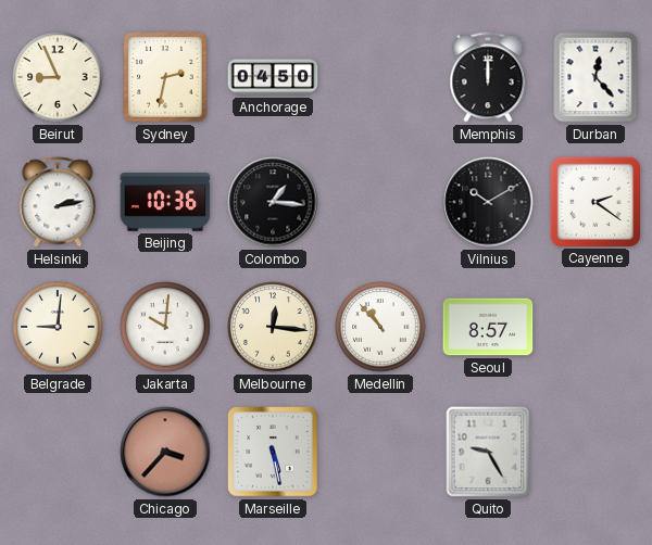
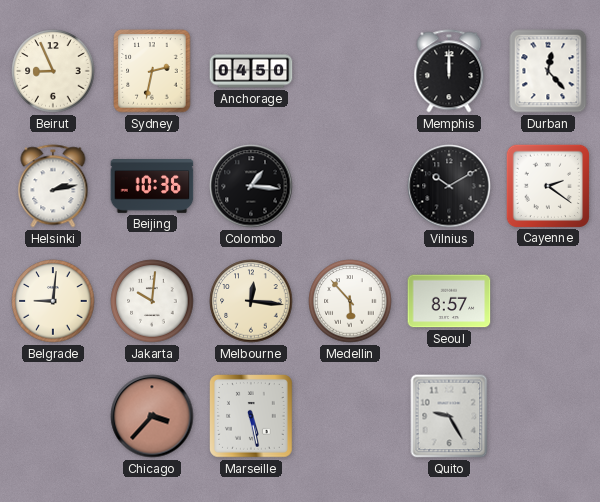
Medellin: 10:53 -> 5:53
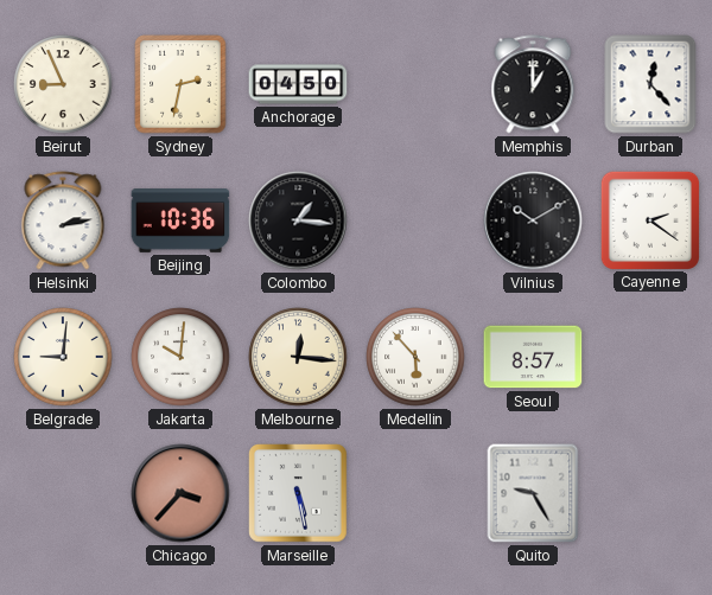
Memphis: 12:00 -> 1:00
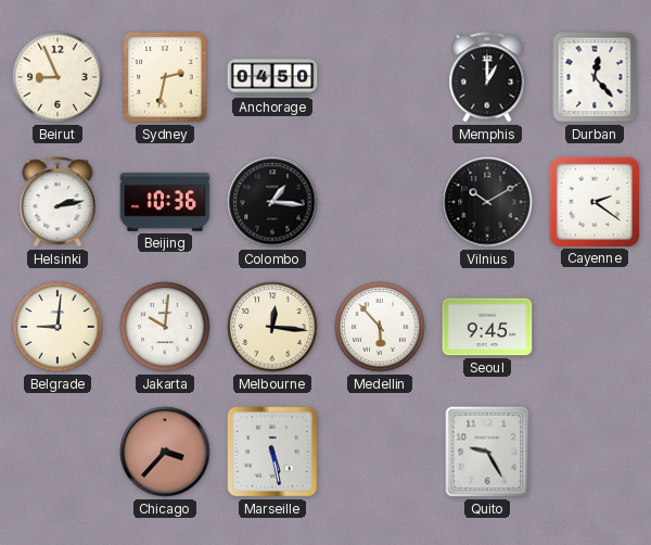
Seoul: 8:57 -> 9:45
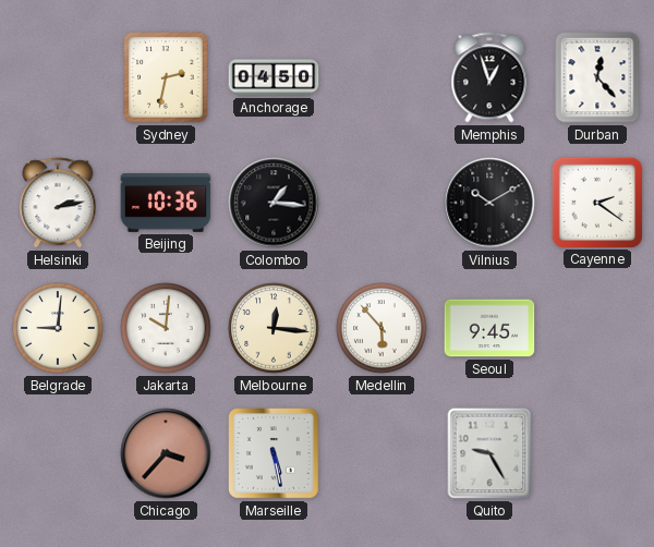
Beirut: 8:56 -> none
Memphis: 1:00 -> 12:57
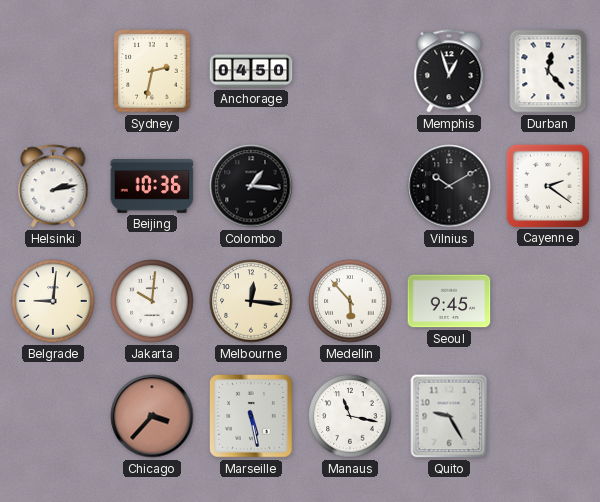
Manaus: none -> 11:17
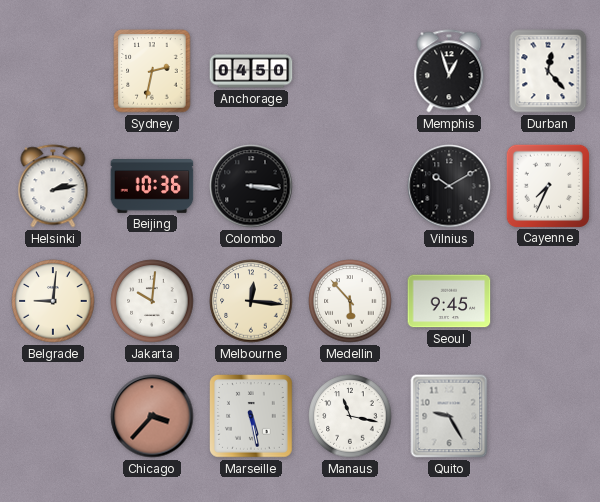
Colombo: 1:16 -> 3:16
Cayenne: 2:21 -> 7:34
